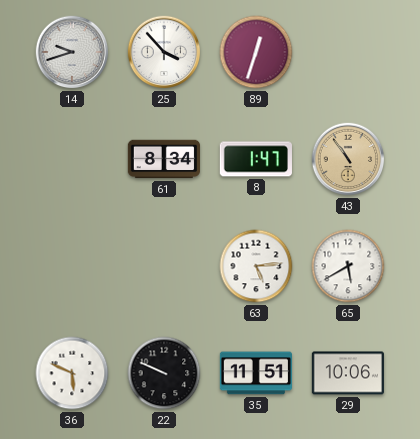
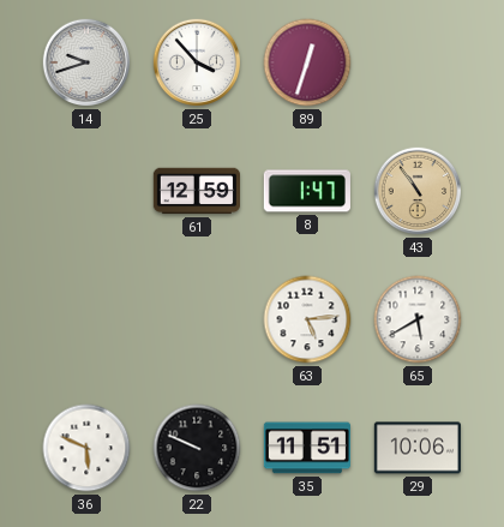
61: 8:34 -> 12:59
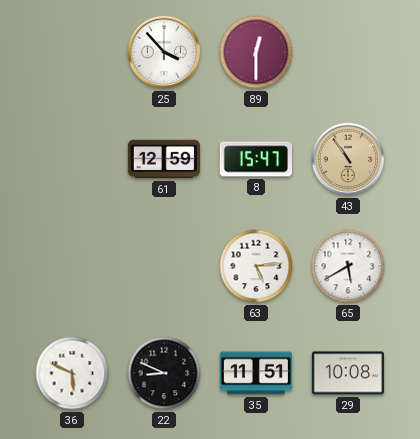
14: 9:42 -> none
89: 12:33 -> 12:30
8: 1:47 -> 15:47
22: 9:49 -> 8:49
29: 10:06 -> 10:08
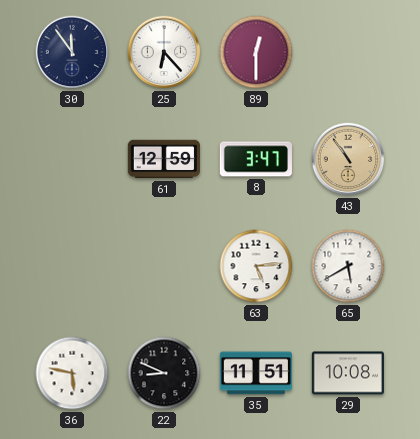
30: none -> 11:54
25: 3:53 -> 6:23
8: 15:47 -> 3:47
36: 5:49 -> 5:47
